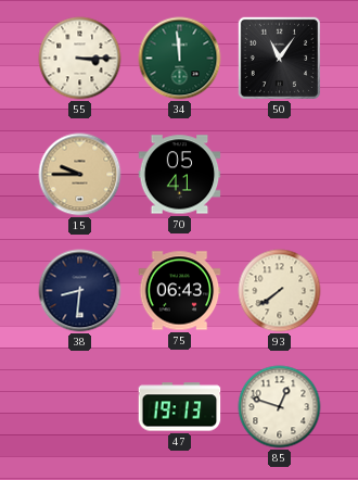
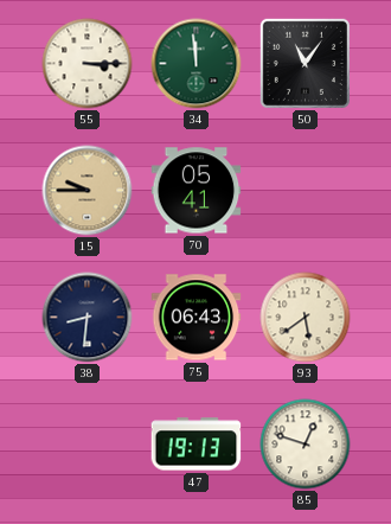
93: 7:39 -> 5:39
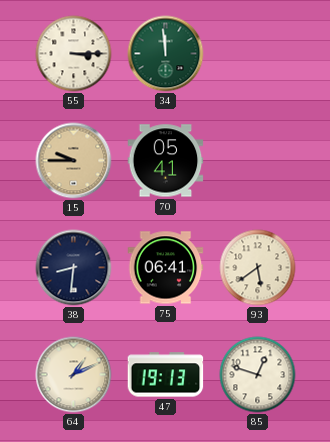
50: 11:06 -> none
75: 06:43 -> 06:41
64: none -> 1:11
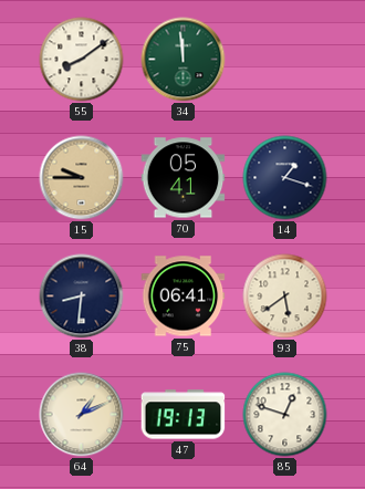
55: 3:15 -> 8:09
14: none -> 1:18
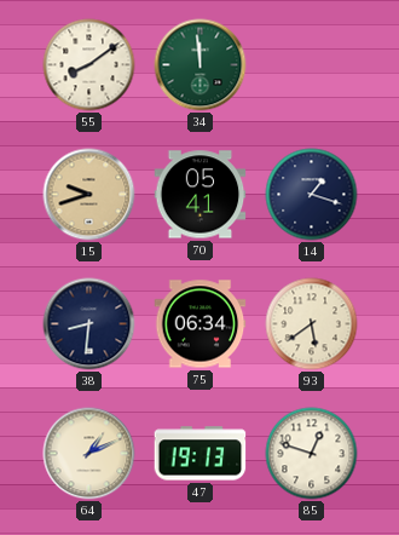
15: 9:45 -> 9:42
75: 06:41 -> 06:34
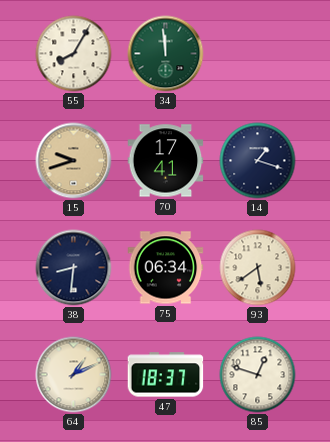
55: 8:09 -> 8:05
70: 05:41 -> 17:41
47: 19:13 -> 18:37
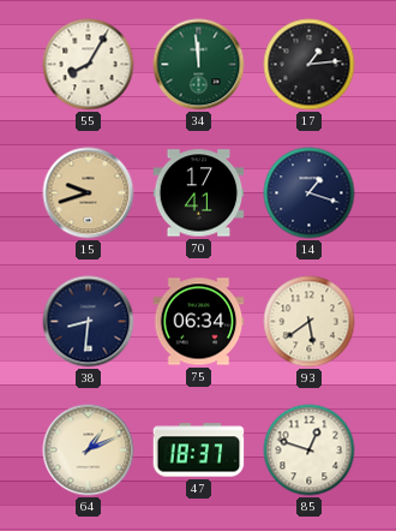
17: none -> 1:14
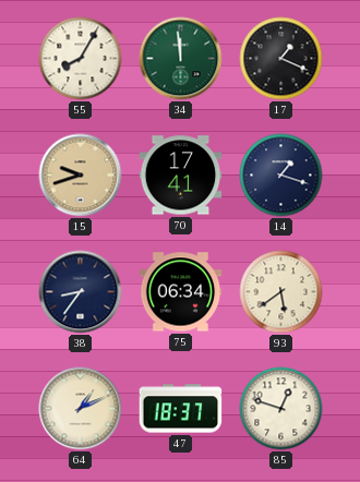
17: 1:14 -> 1:19
38: 8:31 -> 8:36
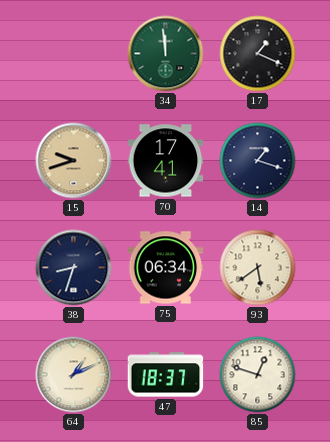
55: 8:05 -> none
38: 8:36 -> 8:33
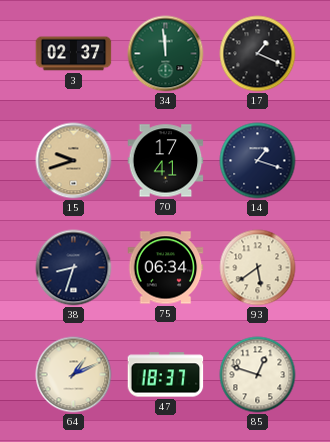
3: none -> 02:37
